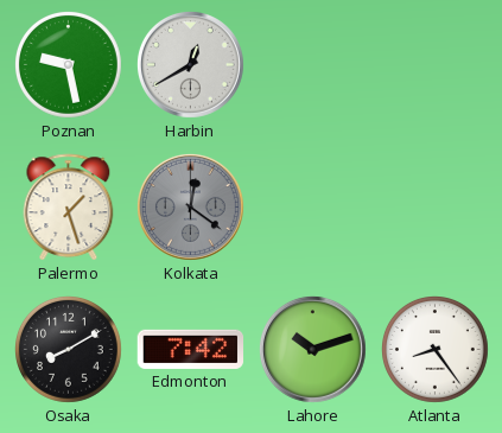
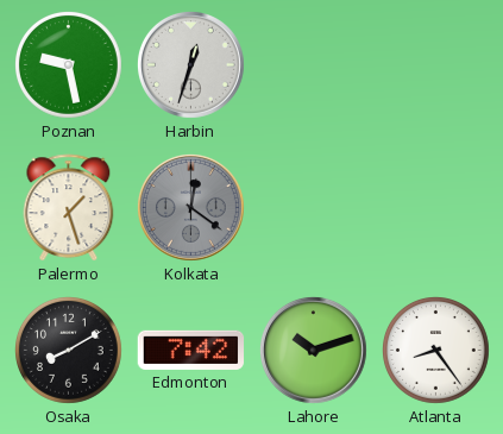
Harbin: 12:40 -> 12:33
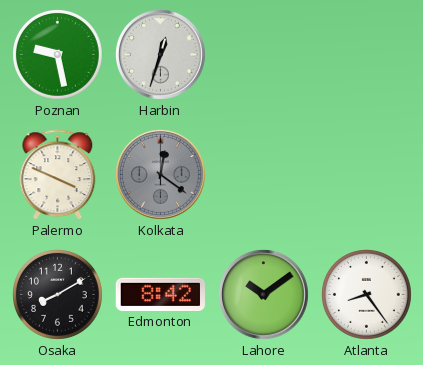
Palermo: 1:27 -> 3:49
Edmonton: 7:42 -> 8:42
Lahore: 10:12 -> 10:09
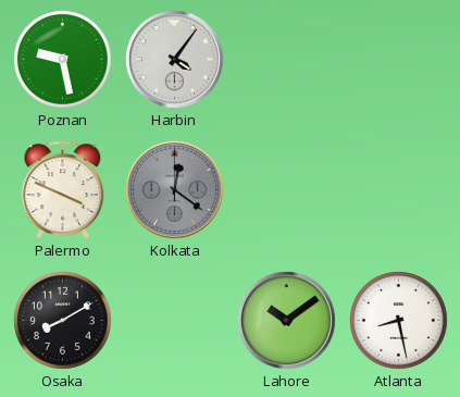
Harbin: 12:33 -> 4:06
Edmonton: 8:42 -> none
Atlanta: 8:24 -> 8:28
